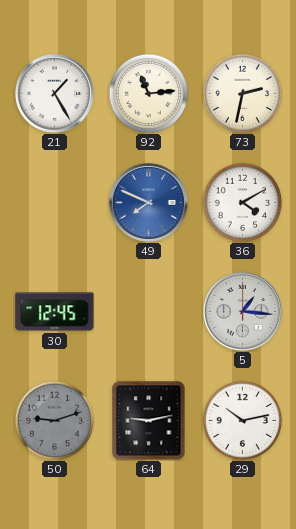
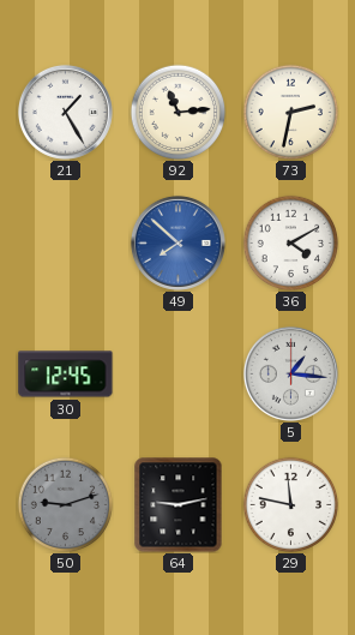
49: 7:49 -> 7:52
29: 10:13 -> 11:47
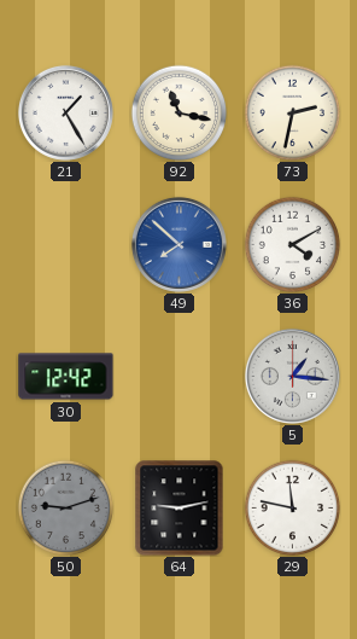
92: 11:14 -> 11:17
30: 12:45 -> 12:42
